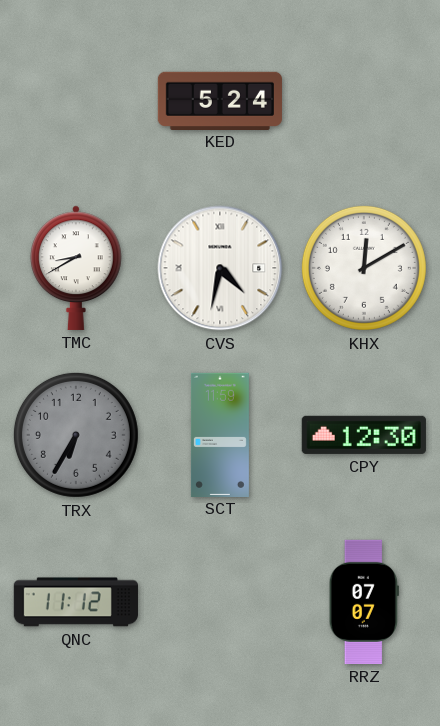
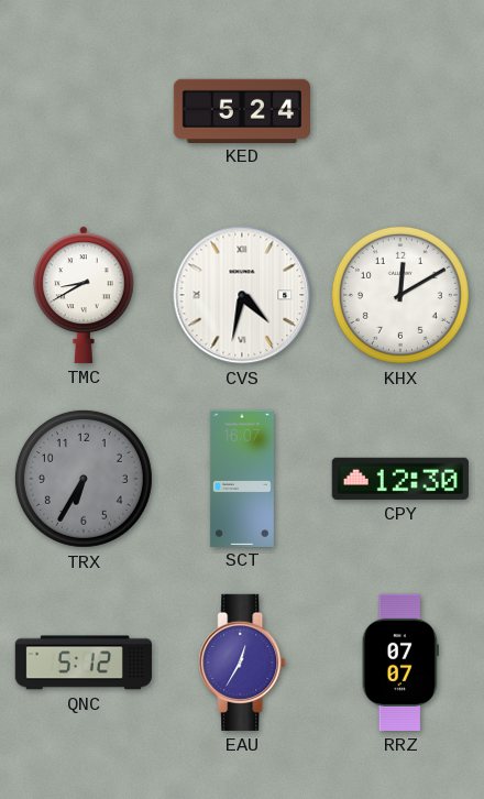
SCT: 11:59 -> 16:07
QNC: 11:12 -> 5:12
EAU: none -> 12:35
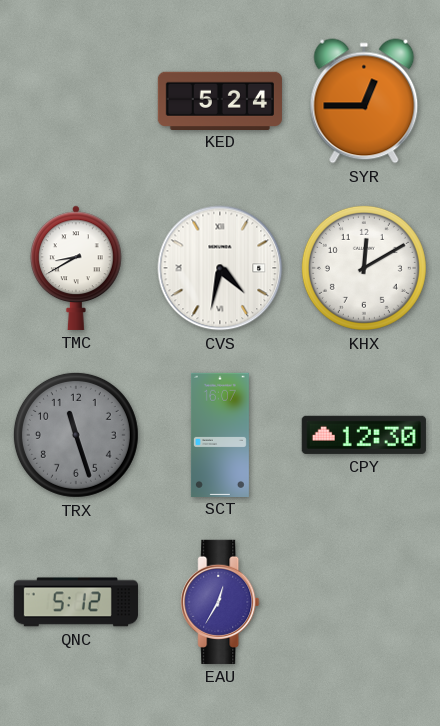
SYR: none -> 12:45
TRX: 6:35 -> 11:27
RRZ: 07:07 -> none
